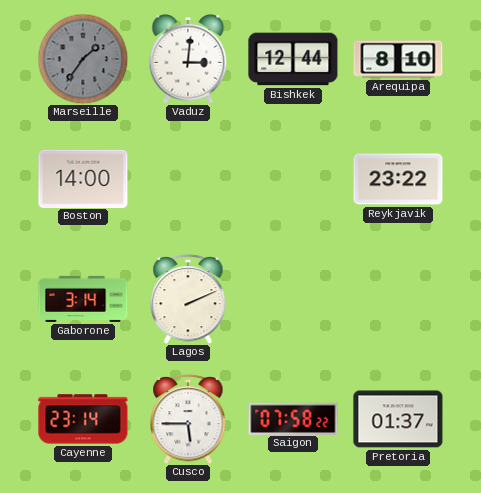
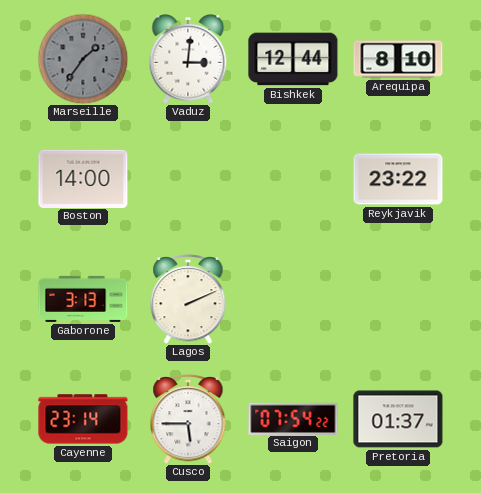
Gaborone: 3:14 -> 3:13
Saigon: 07:58 -> 07:54
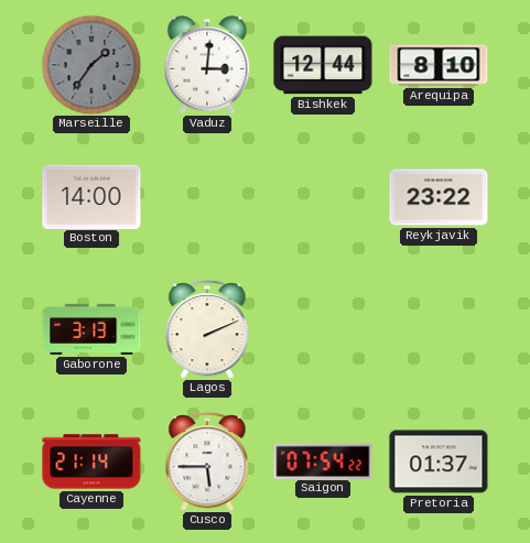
Cayenne: 23:14 -> 21:14
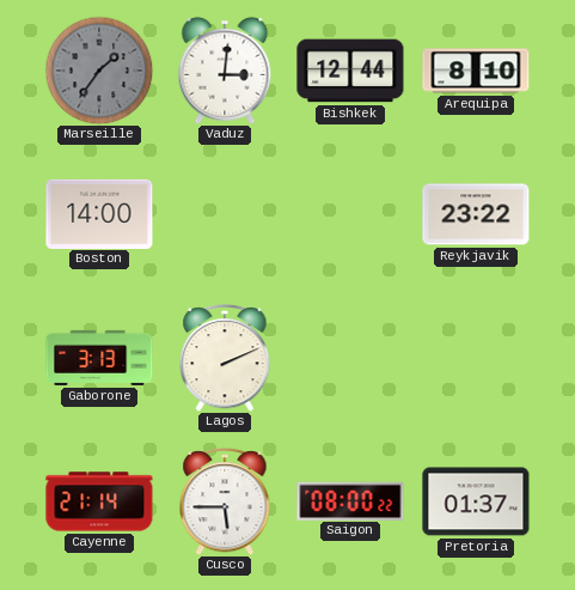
Saigon: 07:54 -> 08:00
